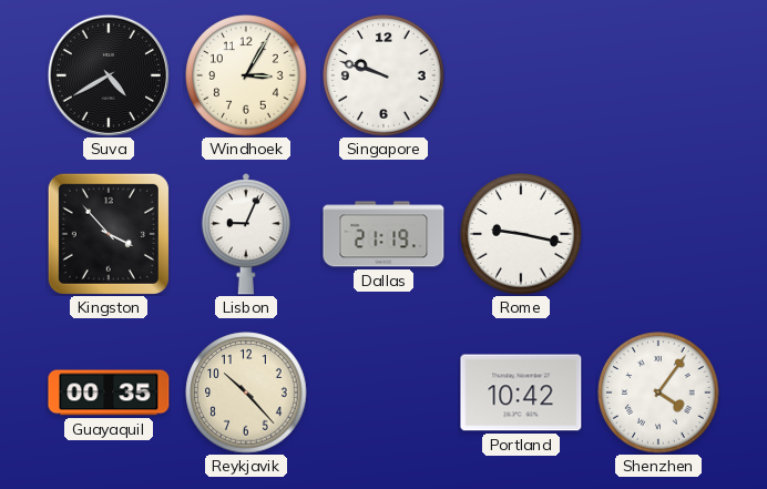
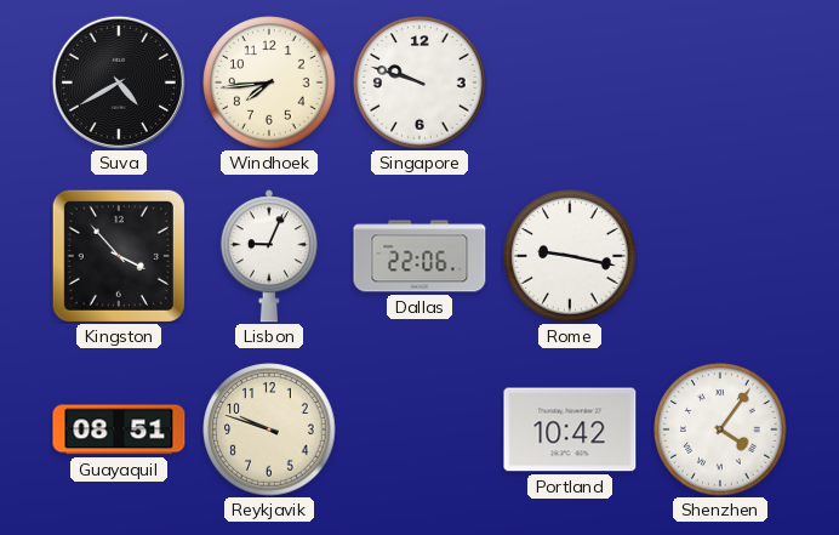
Windhoek: 3:05 -> 7:44
Dallas: 21:19 -> 22:06
Guayaquil: 00:35 -> 08:51
Reykjavik: 10:23 -> 9:48
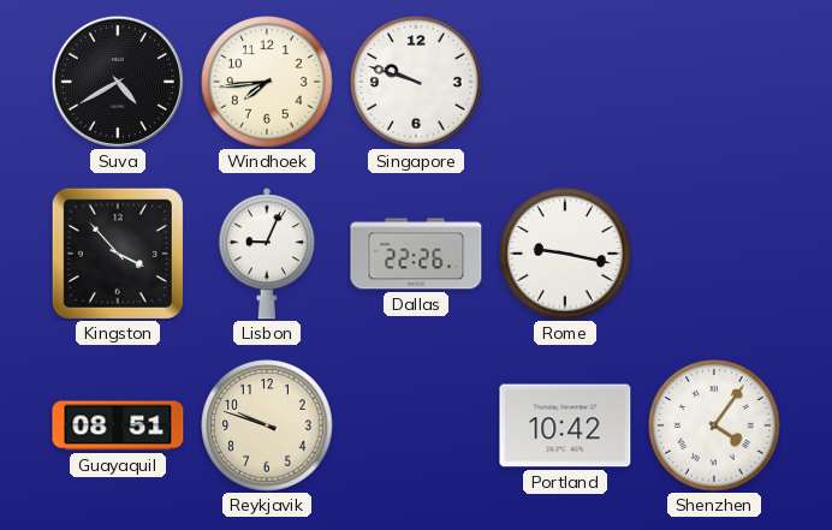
Dallas: 22:06 -> 22:26
